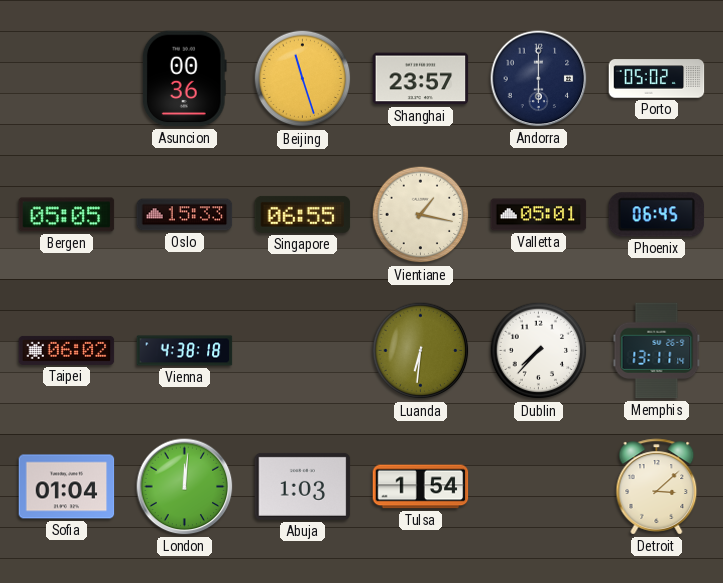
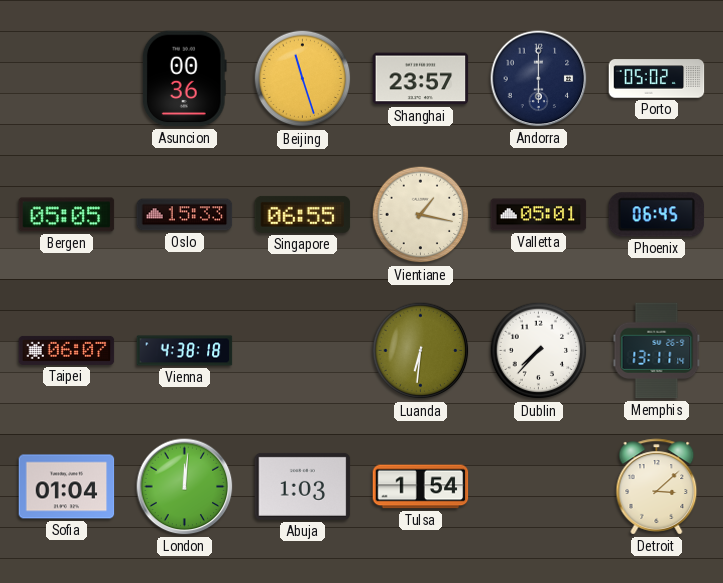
Taipei: 06:02 -> 06:07
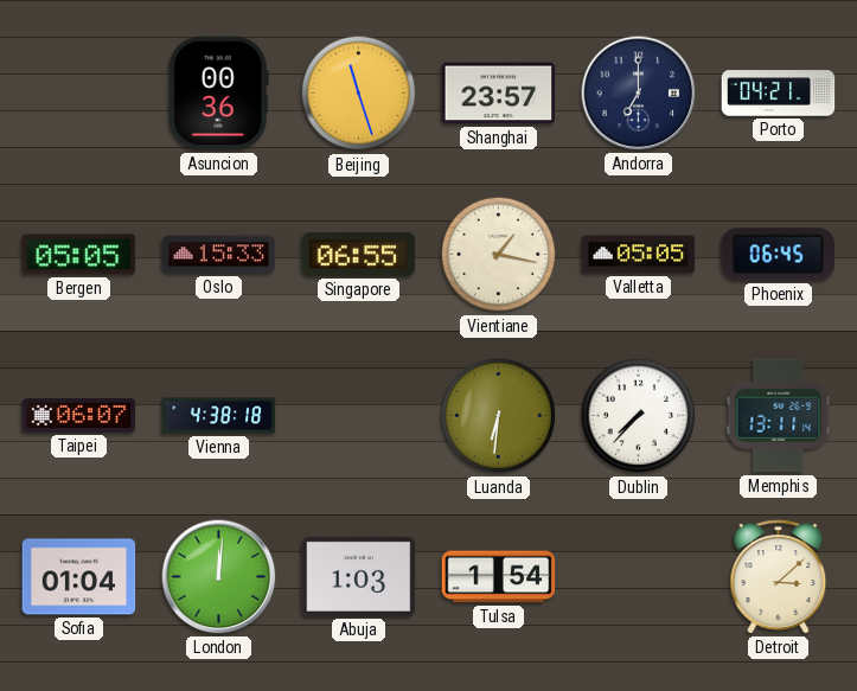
Andorra: 6:00 -> 7:00
Porto: 05:02 -> 04:21
Valletta: 05:01 -> 05:05
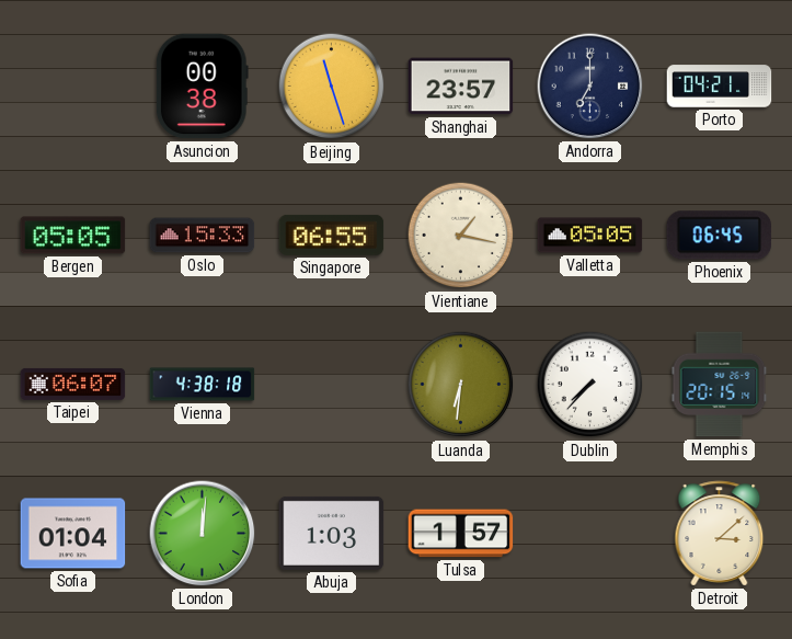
Asuncion: 00:36 -> 00:38
Memphis: 13:11 -> 20:15
Tulsa: 1:54 -> 1:57
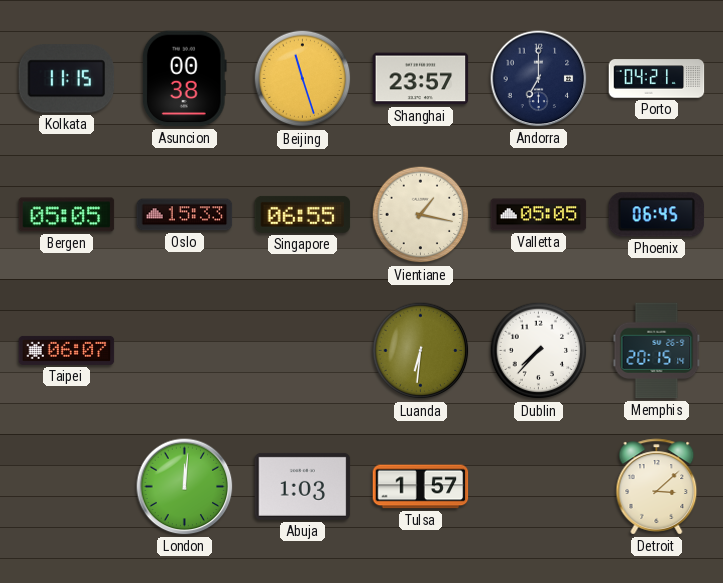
Kolkata: none -> 11:15
Vienna: 4:38 -> none
Sofia: 01:04 -> none
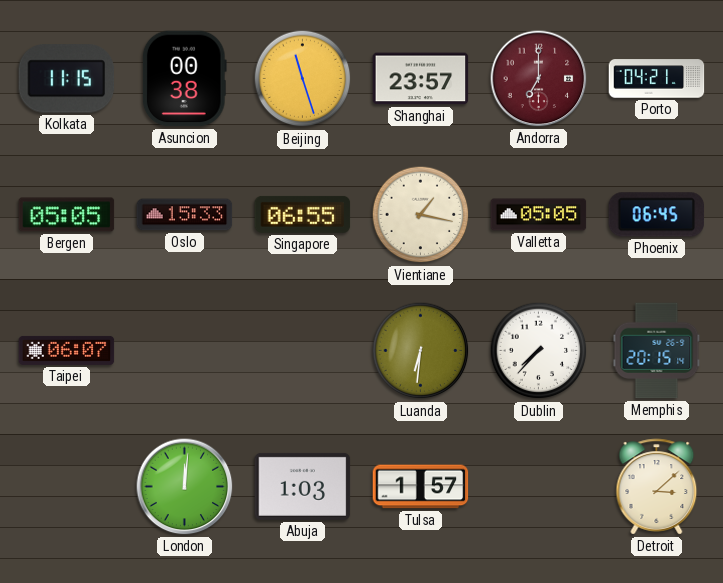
Andorra dial: navy -> burgundy
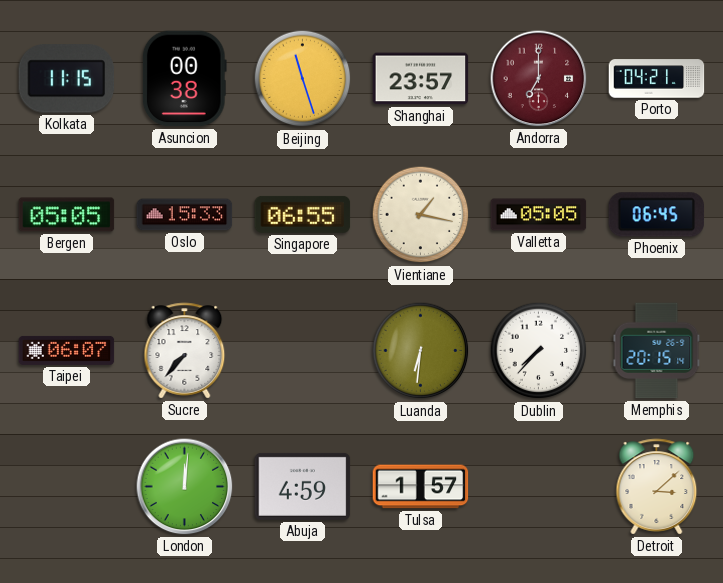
Sucre: none -> 7:37
Abuja: 1:03 -> 4:59
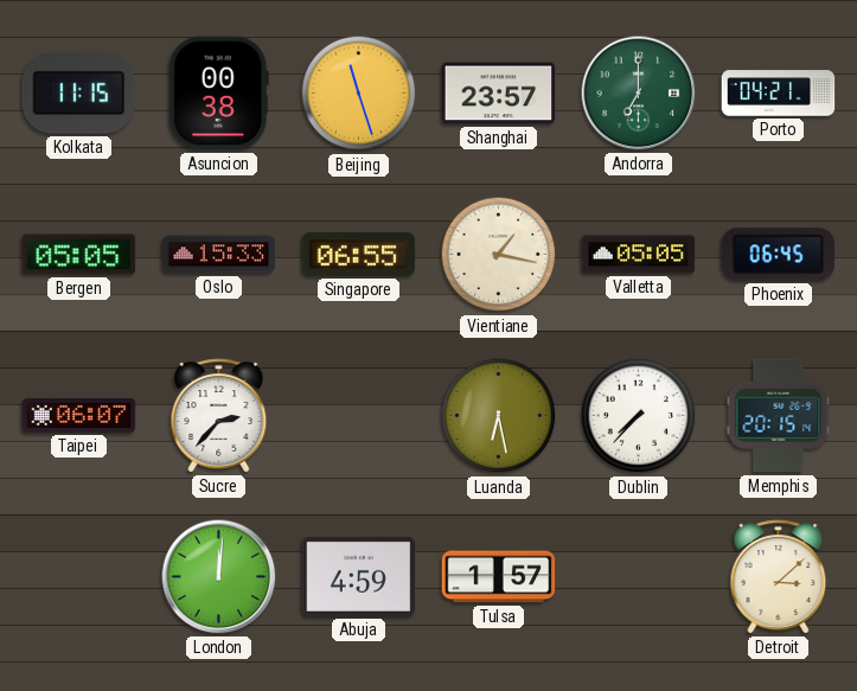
Andorra dial: burgundy -> green
Sucre: 7:37 -> 2:37
Luanda: 6:31 -> 6:28
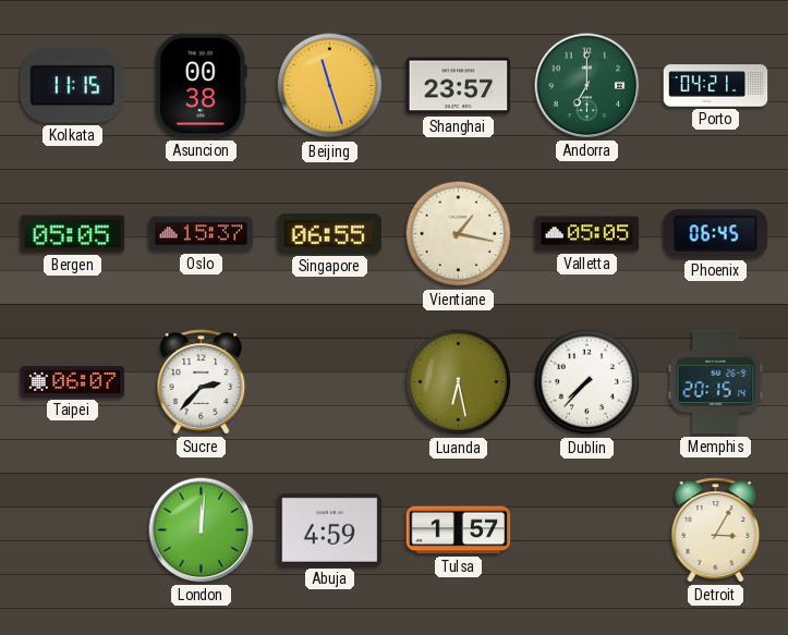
Oslo: 15:33 -> 15:37
Detroit: 3:08 -> 3:05
